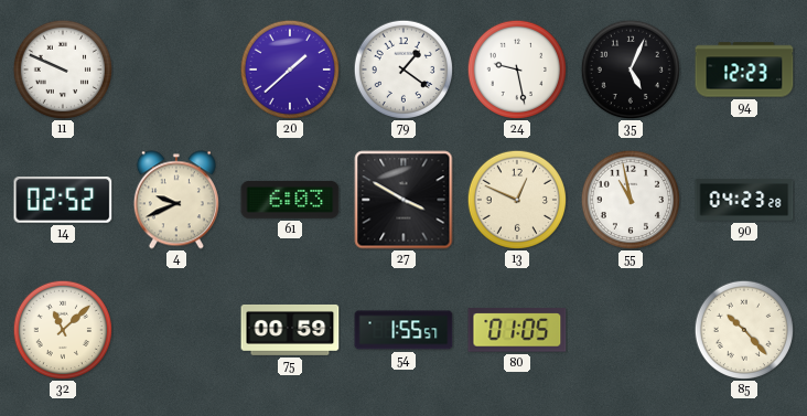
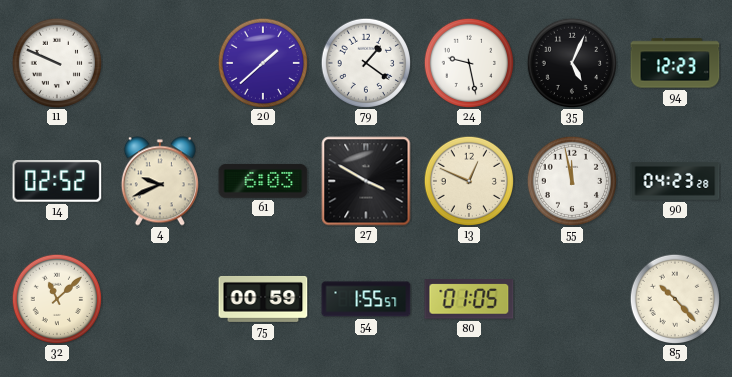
55: 10:58 -> 11:58
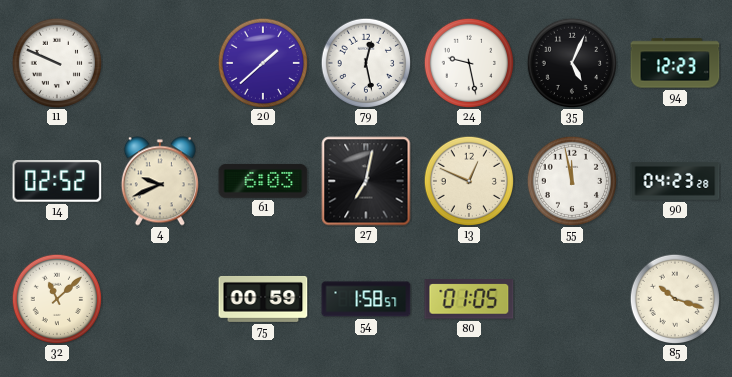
79: 1:21 -> 12:28
27: 3:50 -> 7:02
54: 1:55 -> 1:58
85: 10:23 -> 10:18
